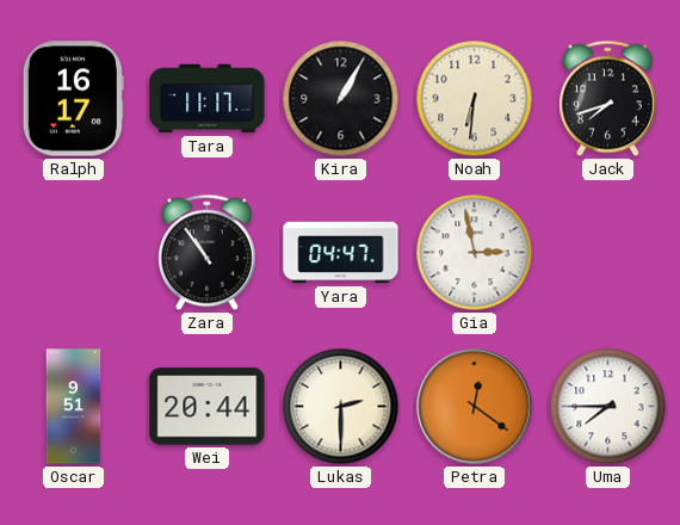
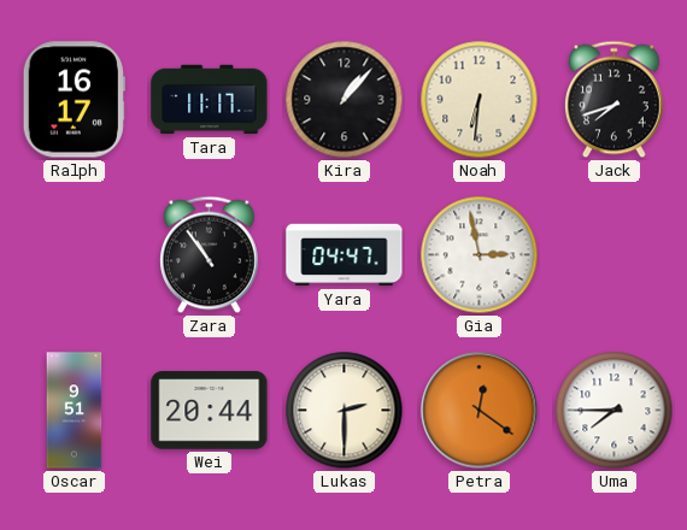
Kira: 1:05 -> 1:07
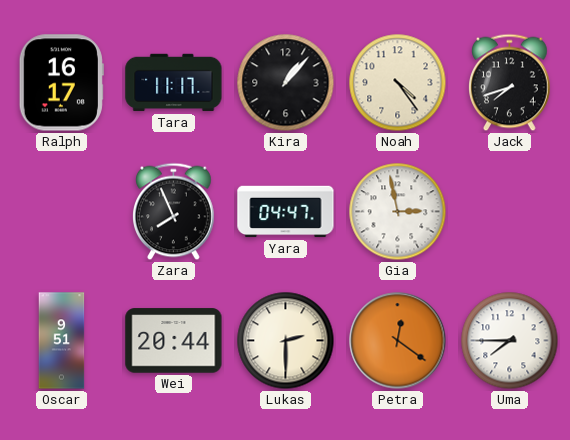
Noah: 6:31 -> 4:24
Zara: 10:54 -> 7:56
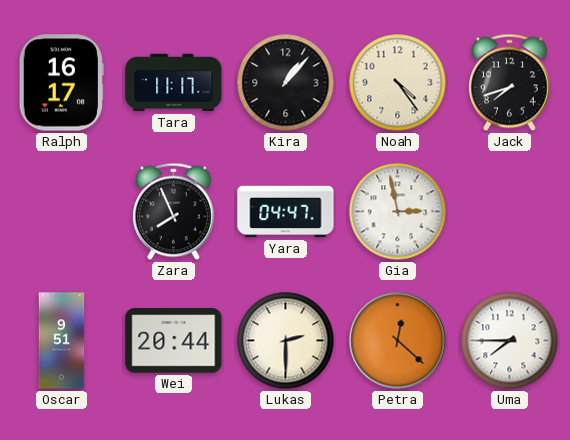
Petra: 12:21 -> 12:22
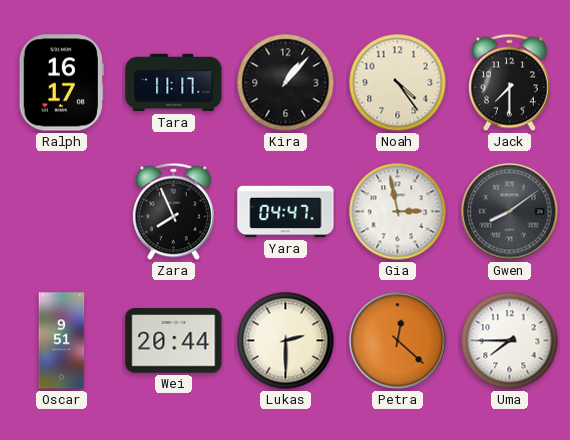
Jack: 7:42 -> 7:30
Gwen: none -> 8:09
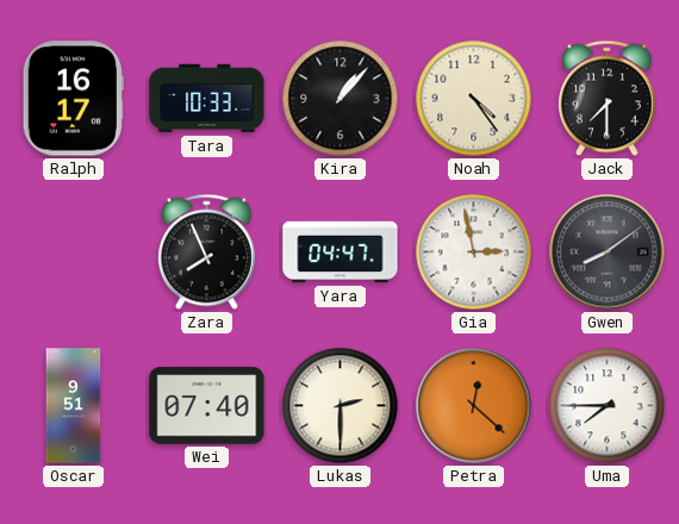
Tara: 11:17 -> 10:33
Wei: 20:44 -> 07:40
